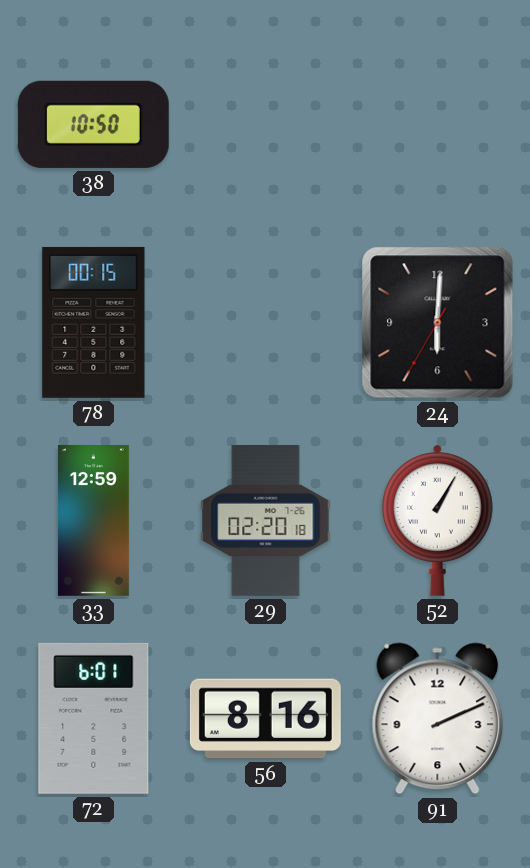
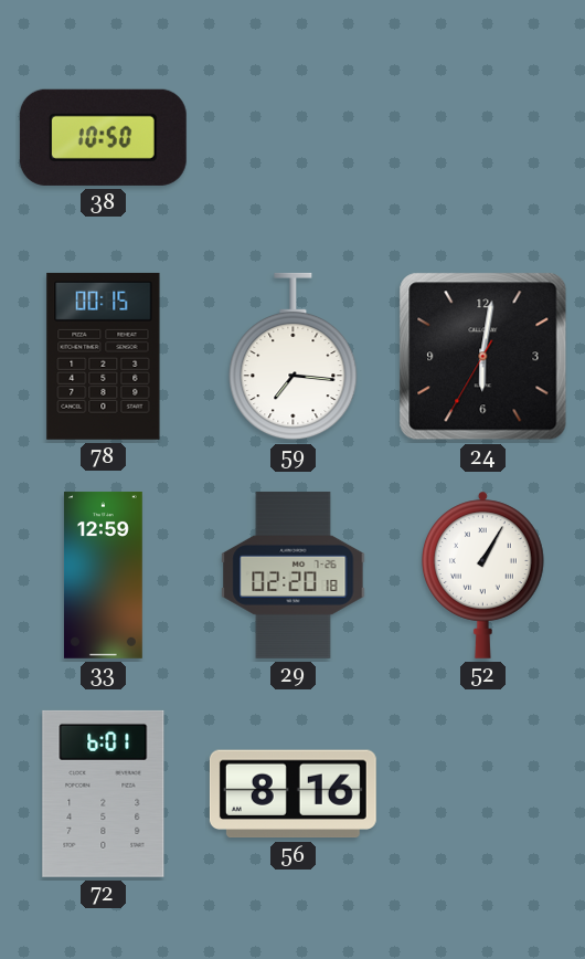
59: none -> 7:16
24: 6:00 -> 6:01
91: 2:11 -> none
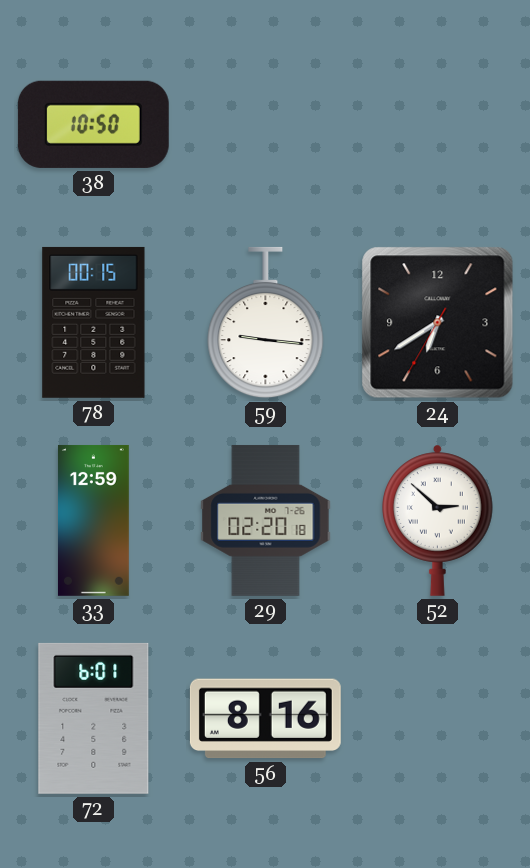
59: 7:16 -> 9:16
24: 6:01 -> 6:39
52: 1:05 -> 2:52
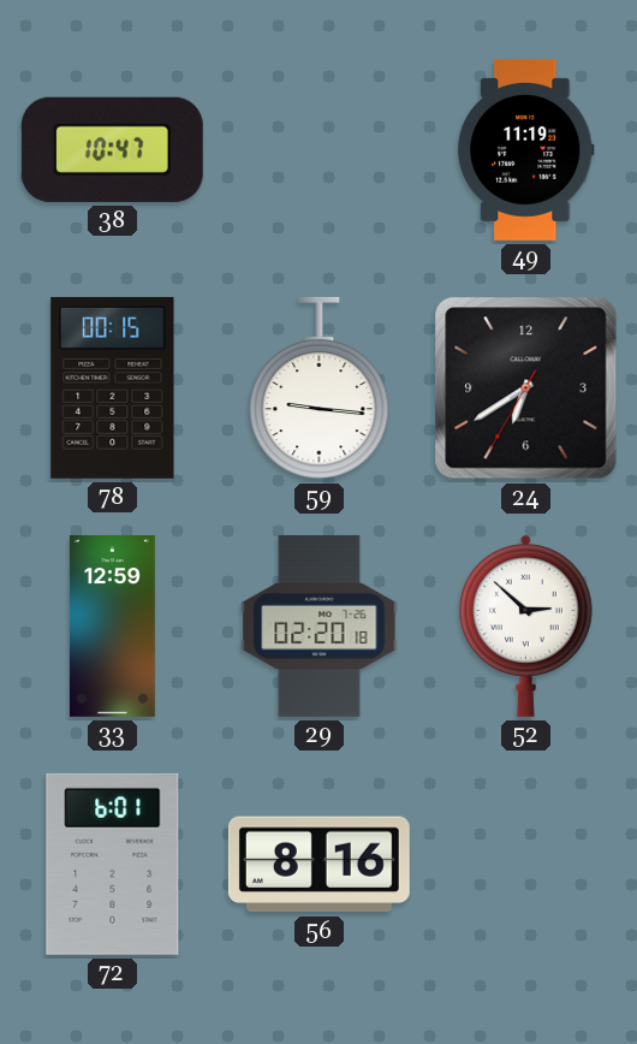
38: 10:50 -> 10:47
49: none -> 11:19
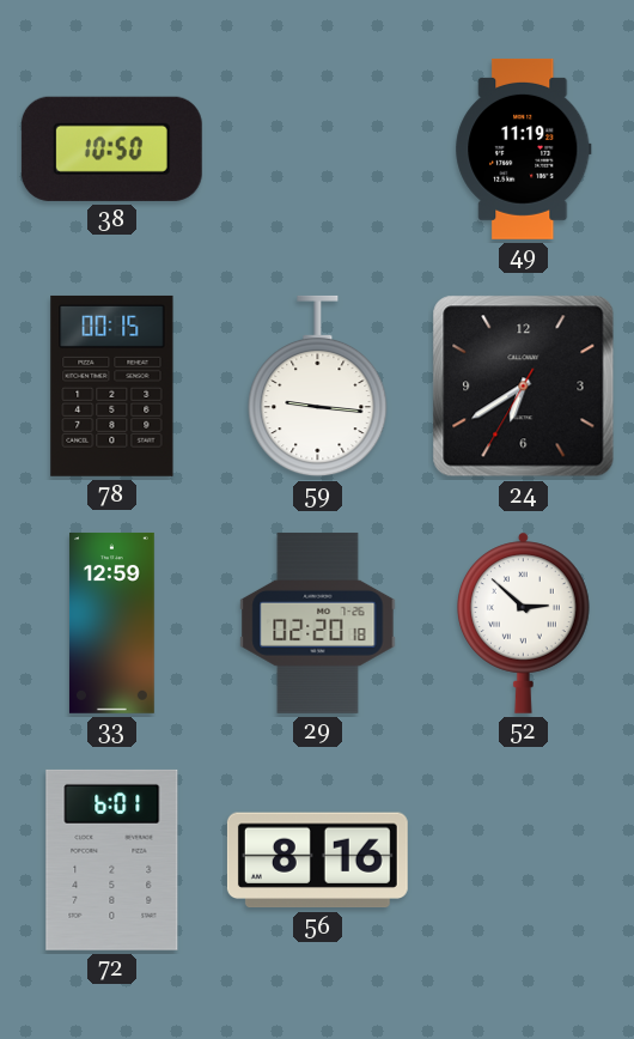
38: 10:47 -> 10:50
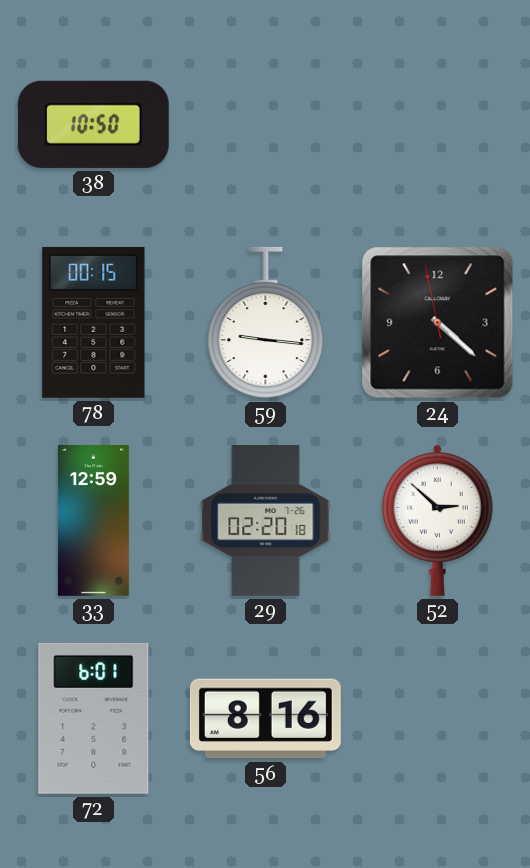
49: 11:19 -> none
24: 6:39 -> 4:21
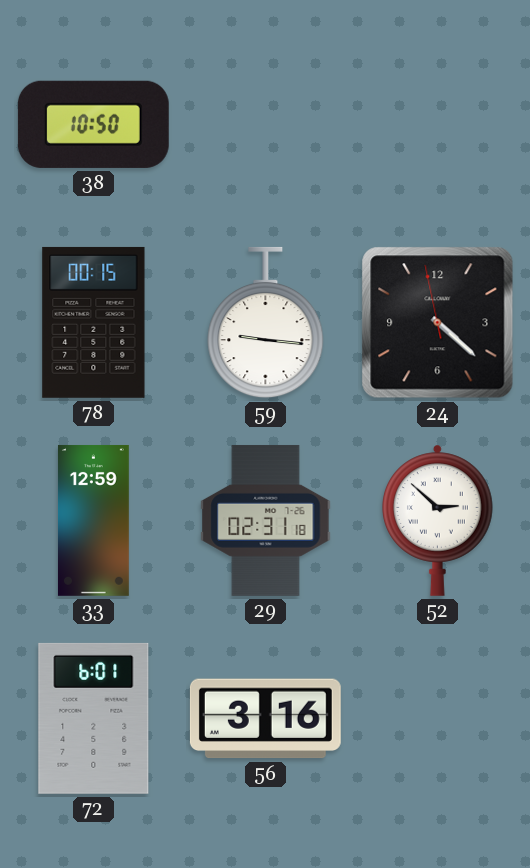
29: 02:20 -> 02:31
56: 8:16 -> 3:16
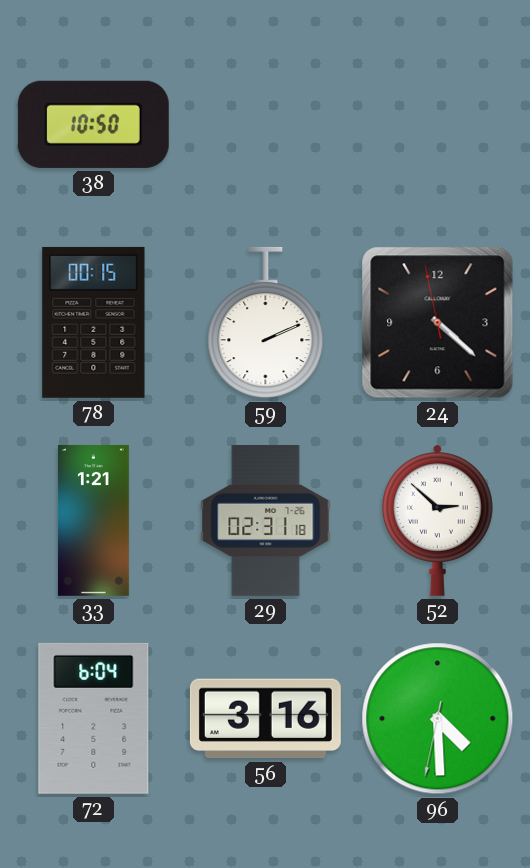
59: 9:16 -> 2:11
33: 12:59 -> 1:21
72: 6:01 -> 6:04
96: none -> 4:29
